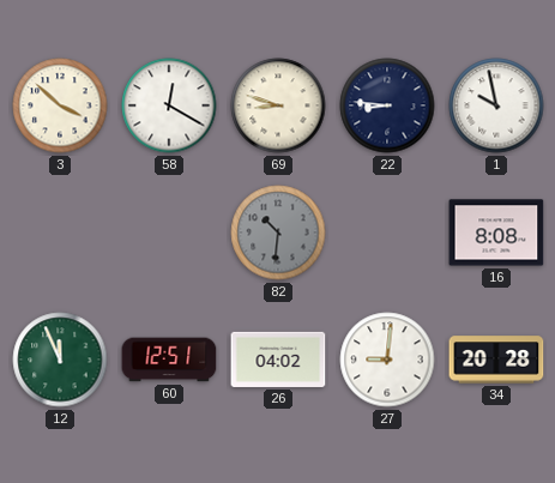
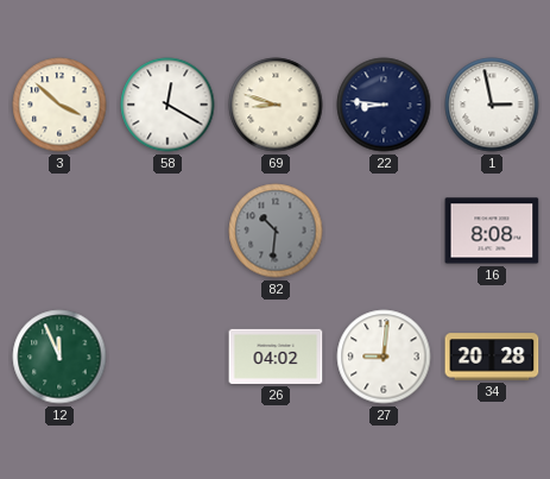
1: 9:58 -> 2:58
60: 12:51 -> none
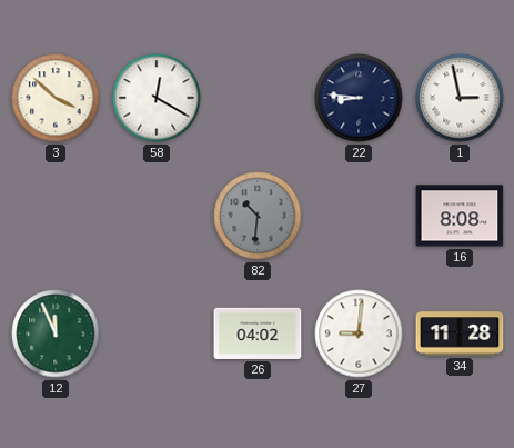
69: 8:48 -> none
34: 20:28 -> 11:28
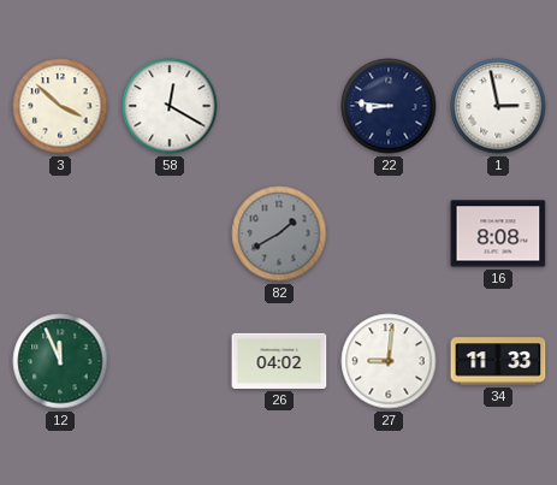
82: 10:31 -> 1:40
34: 11:28 -> 11:33
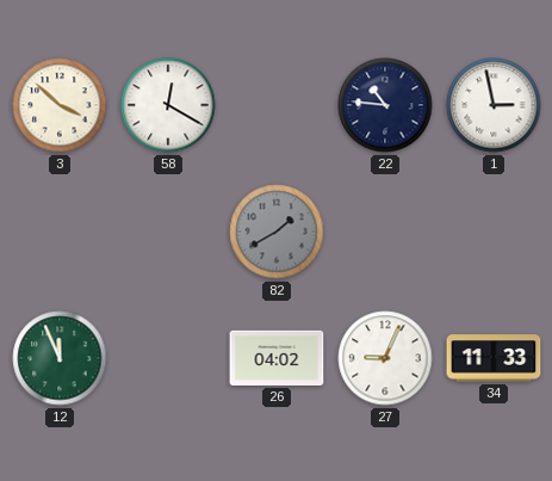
22: 8:46 -> 10:46
16: 8:08 -> none
27: 9:01 -> 9:04
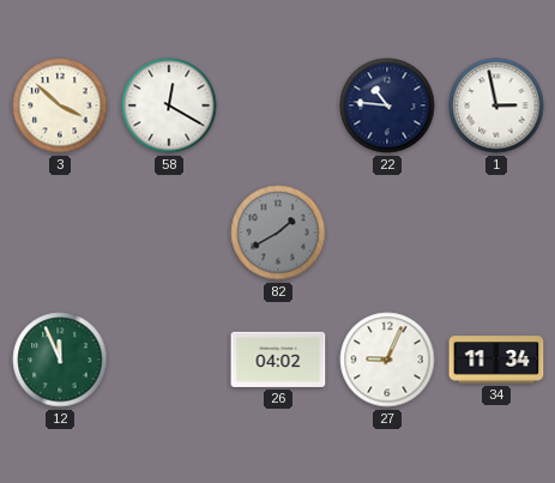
34: 11:33 -> 11:34
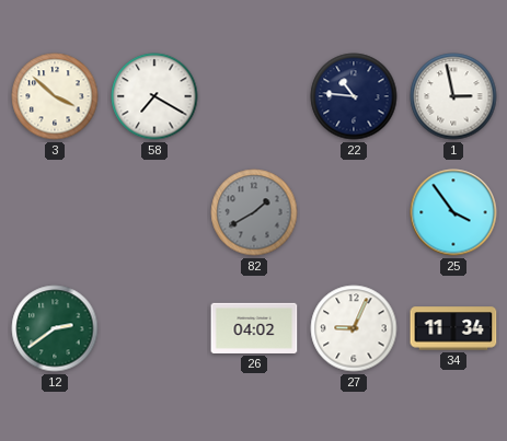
58: 12:20 -> 7:20
25: none -> 3:54
12: 11:56 -> 2:39
